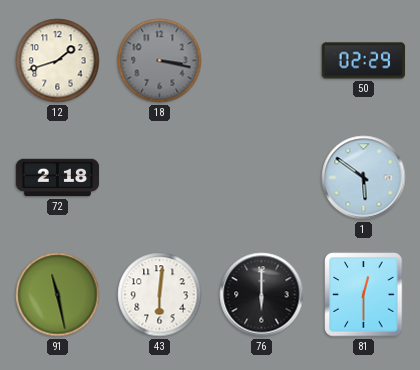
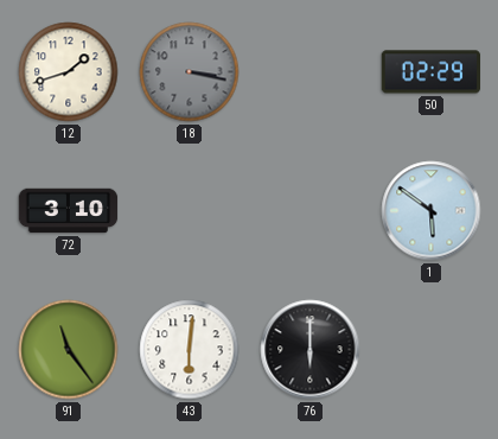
72: 2:18 -> 3:10
91: 11:28 -> 11:24
81: 12:30 -> none
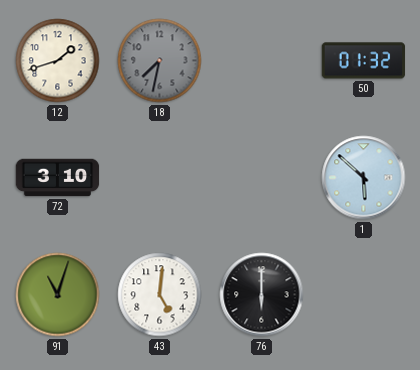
18: 3:17 -> 7:32
50: 02:29 -> 01:32
1: 5:51 -> 5:52
91: 11:24 -> 11:03
43: 6:01 -> 5:01
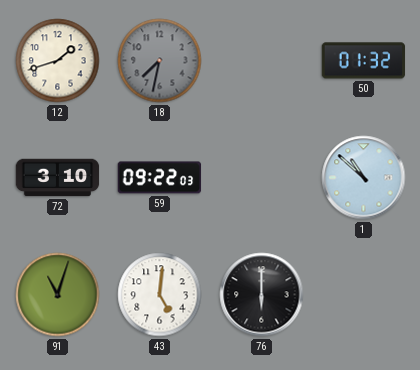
59: none -> 09:22
1: 5:52 -> 10:52
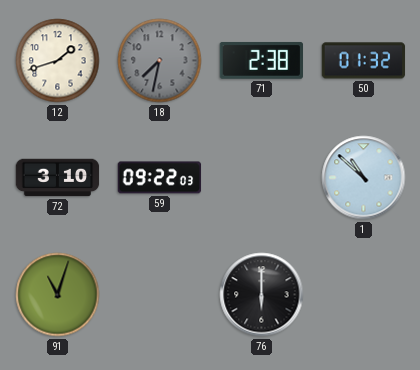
71: none -> 2:38
43: 5:01 -> none
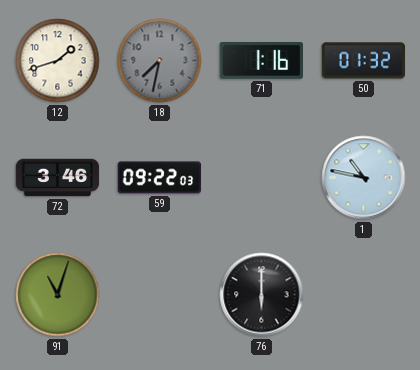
71: 2:38 -> 1:16
72: 3:10 -> 3:46
1: 10:52 -> 10:47
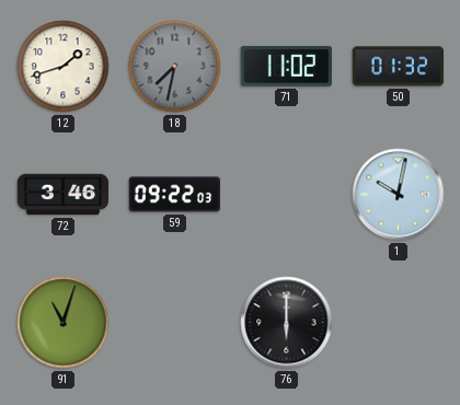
71: 1:16 -> 11:02
1: 10:47 -> 10:02
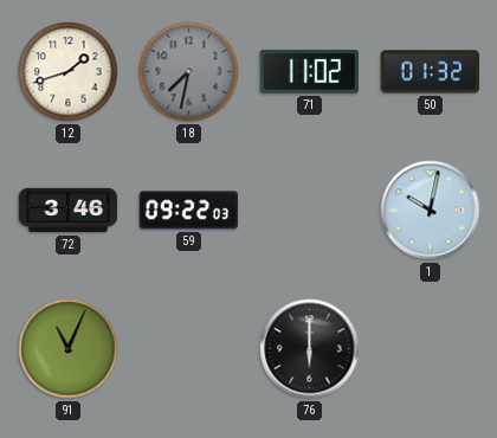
91: 11:03 -> 11:04
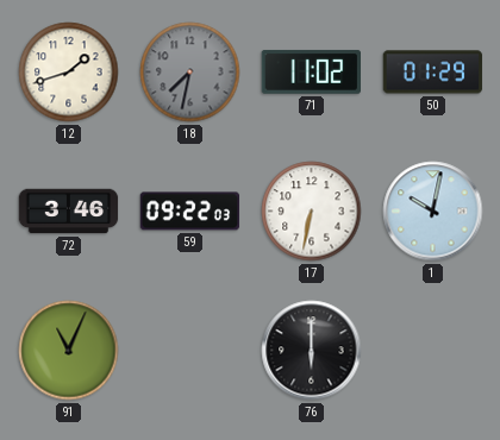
50: 01:32 -> 01:29
17: none -> 6:32
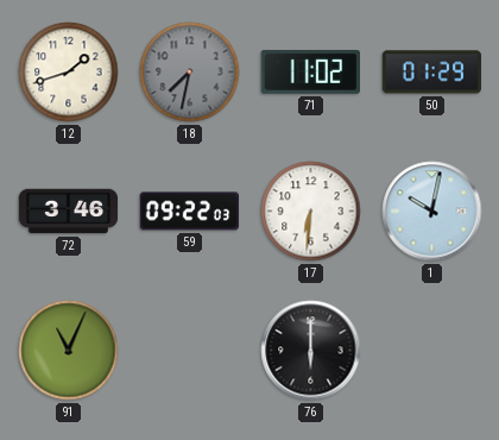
17: 6:32 -> 6:31
